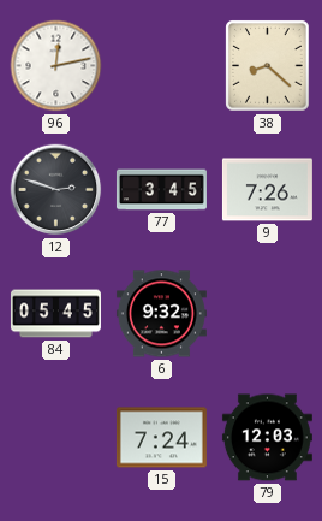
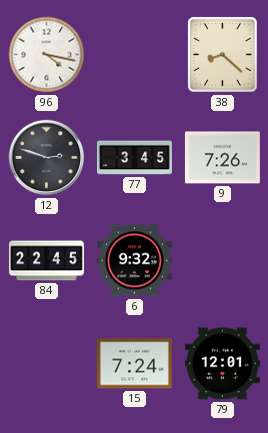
96: 12:13 -> 4:17
84: 05:45 -> 22:45
79: 12:03 -> 12:01
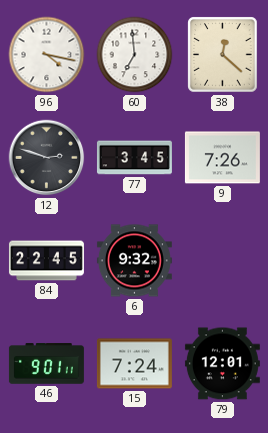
60: none -> 6:59
38: 8:22 -> 12:22
46: none -> 9:01
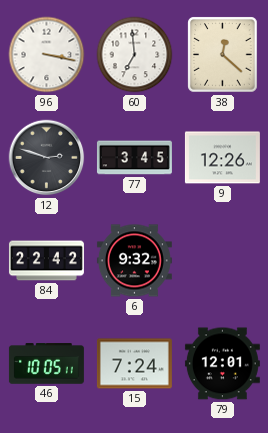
96: 4:17 -> 3:17
9: 7:26 -> 12:26
84: 22:45 -> 22:42
46: 9:01 -> 10:05
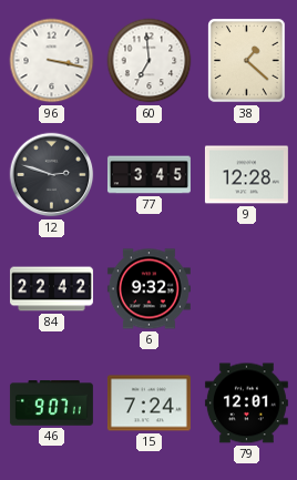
38: 12:22 -> 1:22
9: 12:26 -> 12:28
46: 10:05 -> 9:07
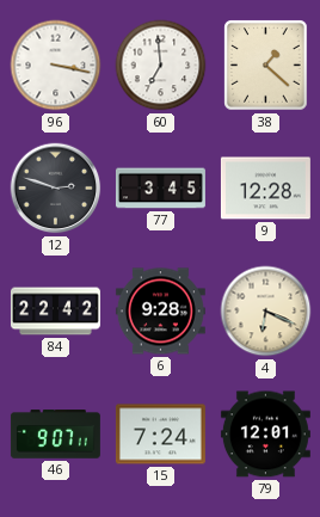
6: 9:32 -> 9:28
4: none -> 6:19
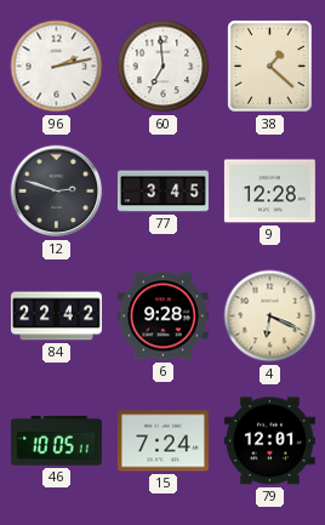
96: 3:17 -> 2:13
46: 9:07 -> 10:05
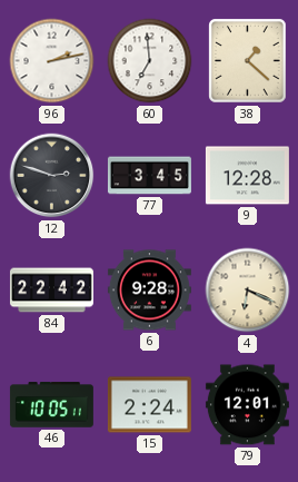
15: 7:24 -> 2:24
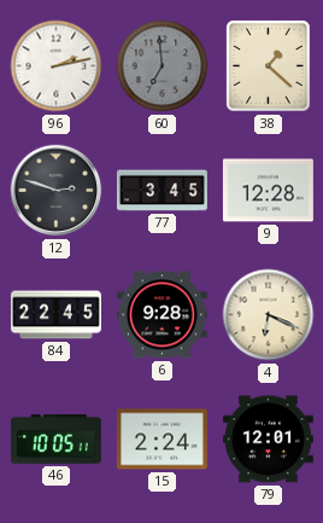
60 dial: white -> grey
84: 22:42 -> 22:45
